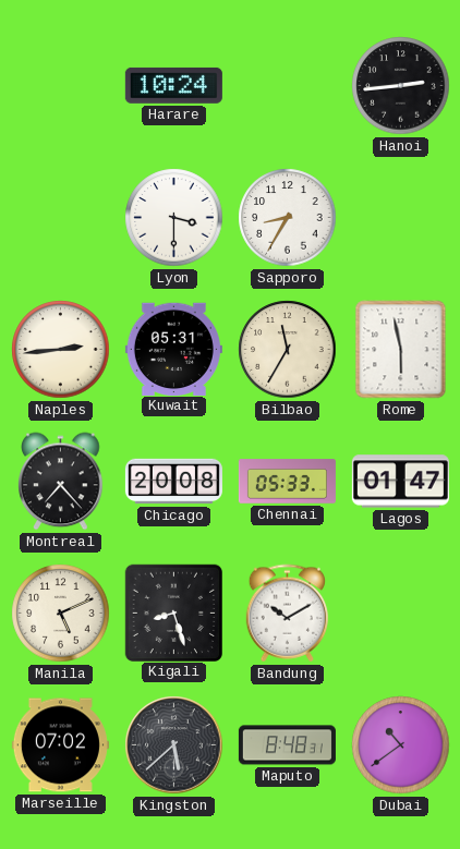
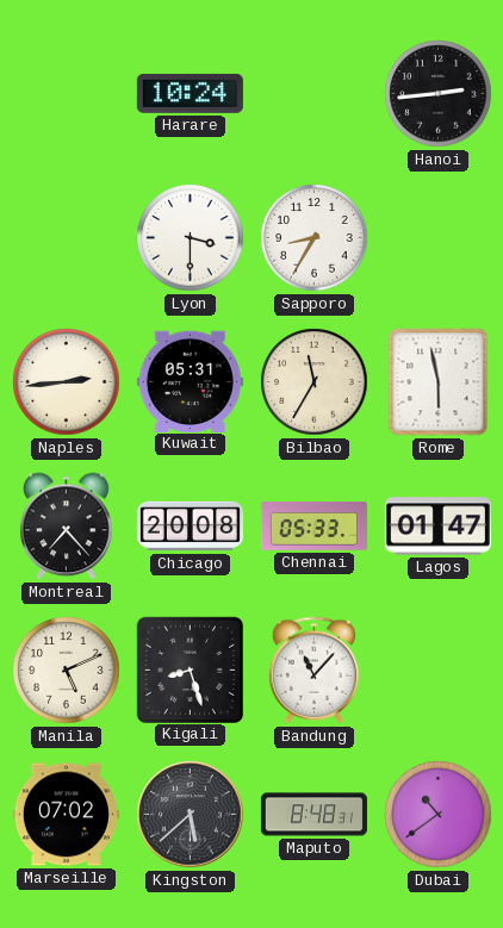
Bandung: 10:10 -> 11:07
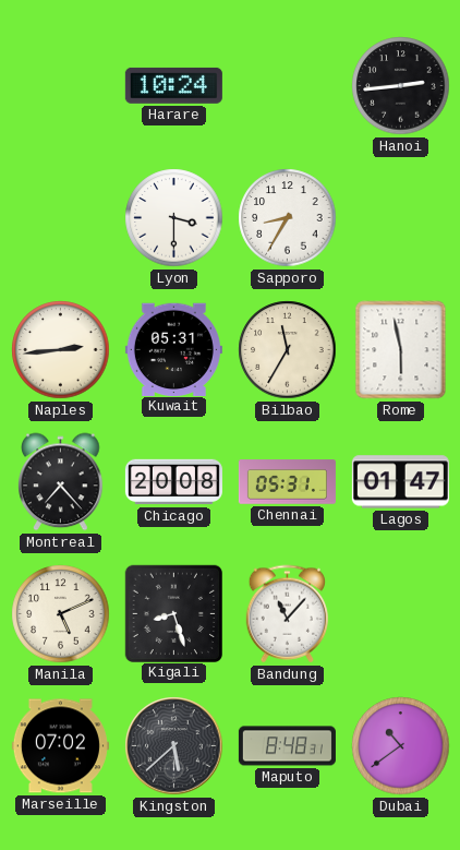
Chennai: 05:33 -> 05:31
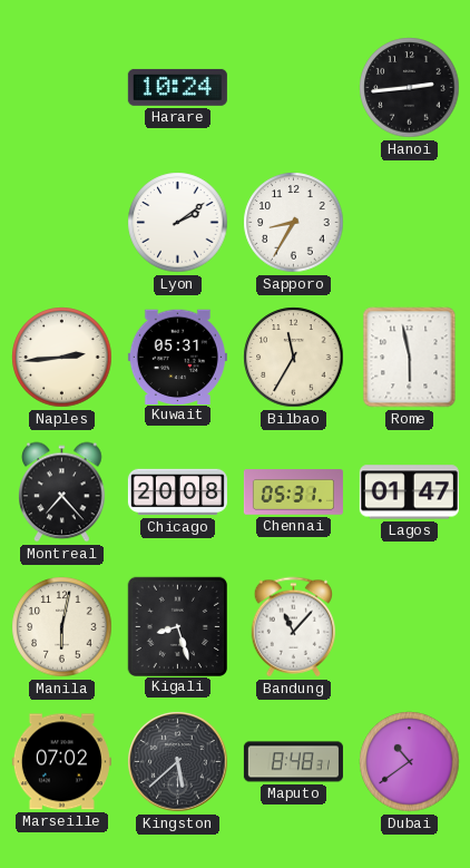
Lyon: 3:30 -> 2:09
Manila: 5:11 -> 6:02
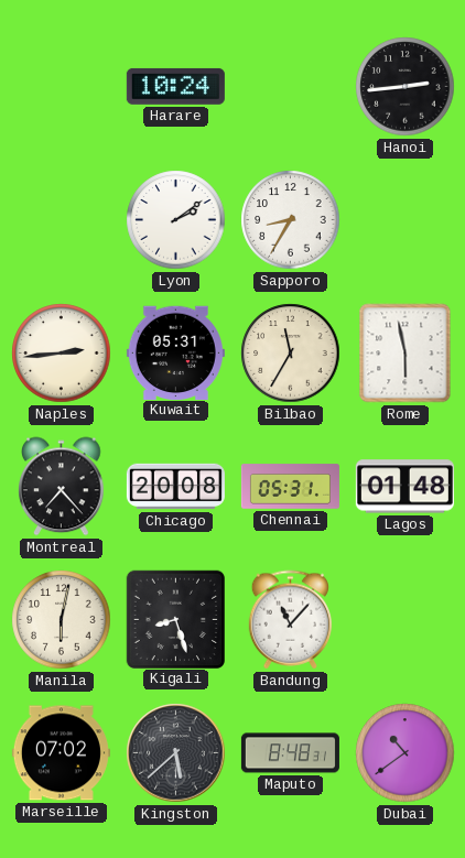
Lagos: 01:47 -> 01:48
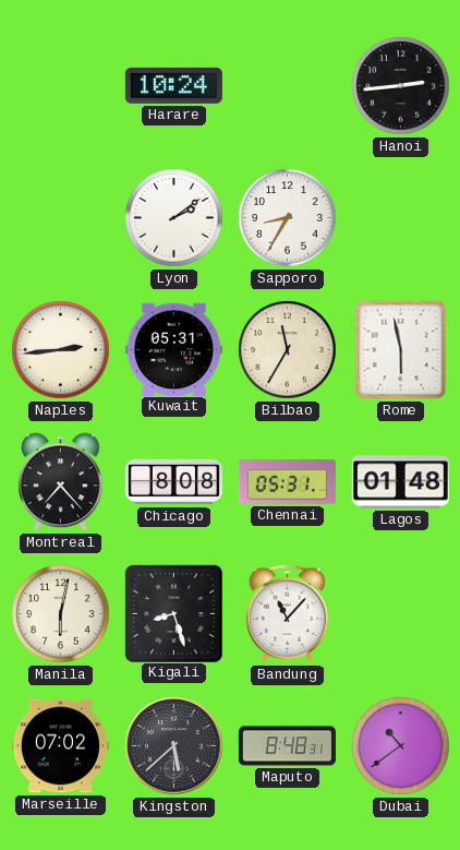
Chicago: 20:08 -> 8:08
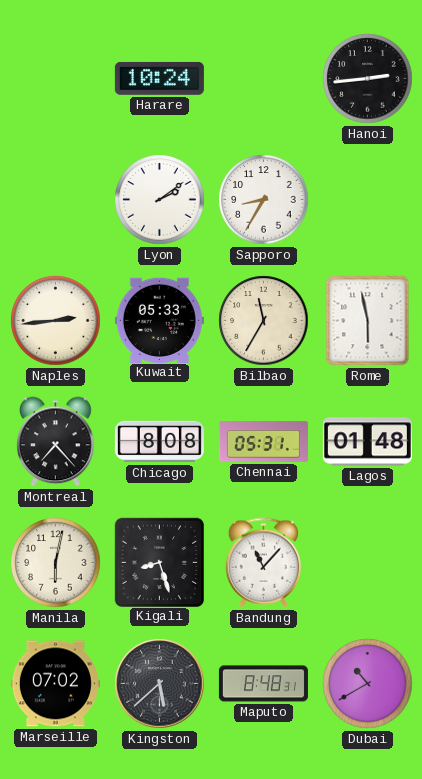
Kuwait: 05:31 -> 05:33
Dubai: 10:39 -> 10:40
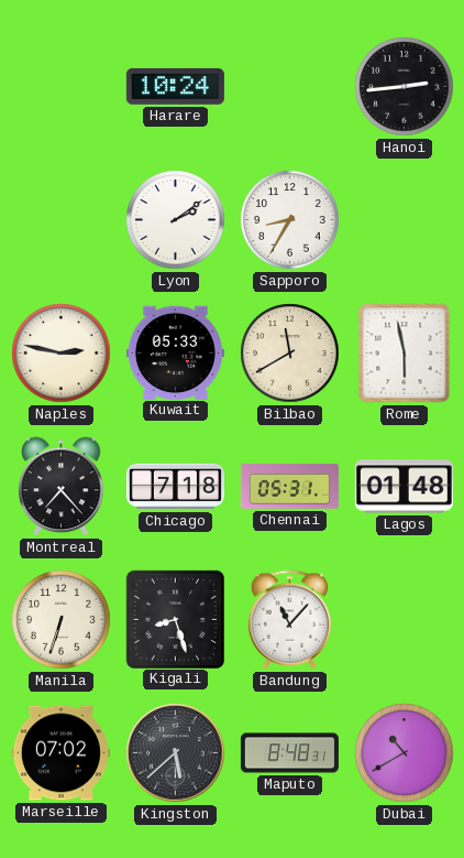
Naples: 2:44 -> 2:47
Bilbao: 11:35 -> 11:40
Chicago: 8:08 -> 7:18
Manila: 6:02 -> 6:33
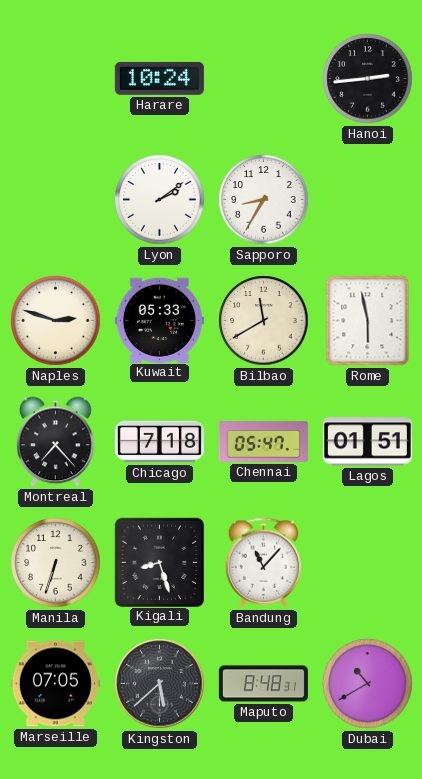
Naples: 2:47 -> 2:48
Chennai: 05:31 -> 05:47
Lagos: 01:48 -> 01:51
Marseille: 07:02 -> 07:05
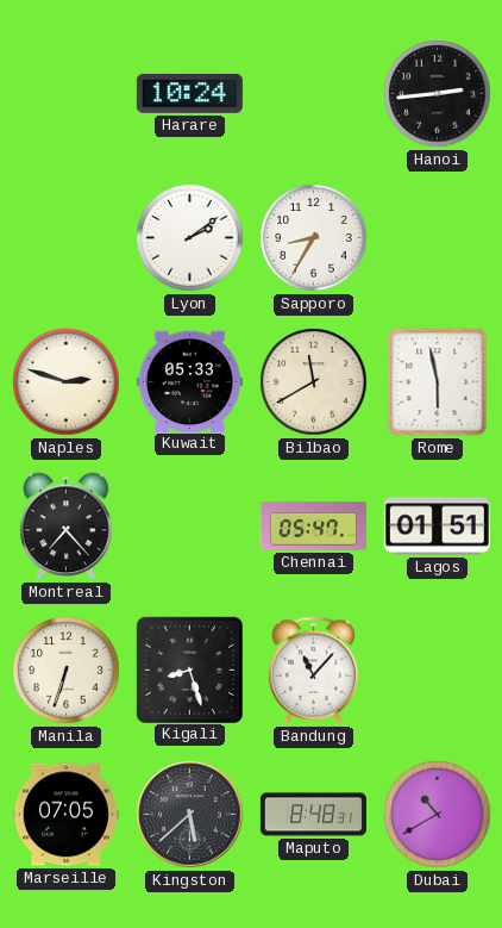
Chicago: 7:18 -> none
